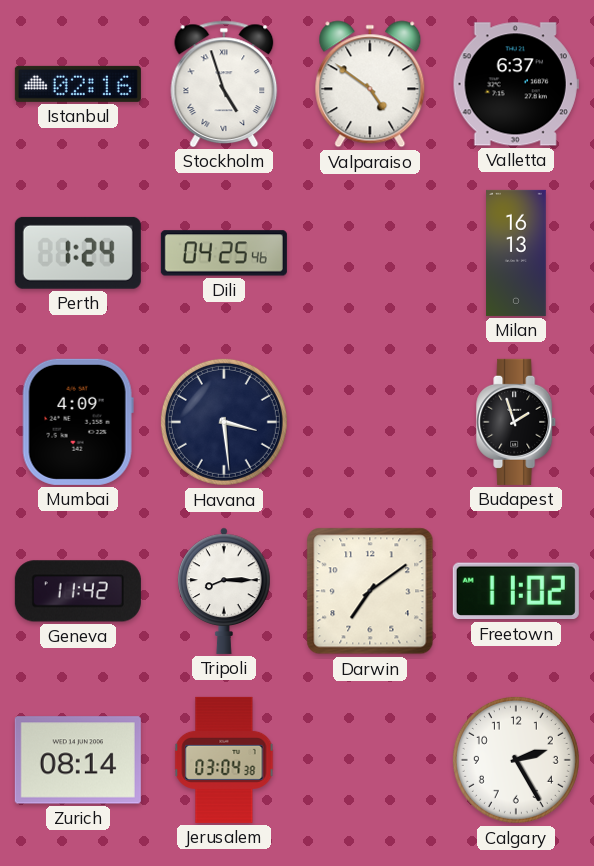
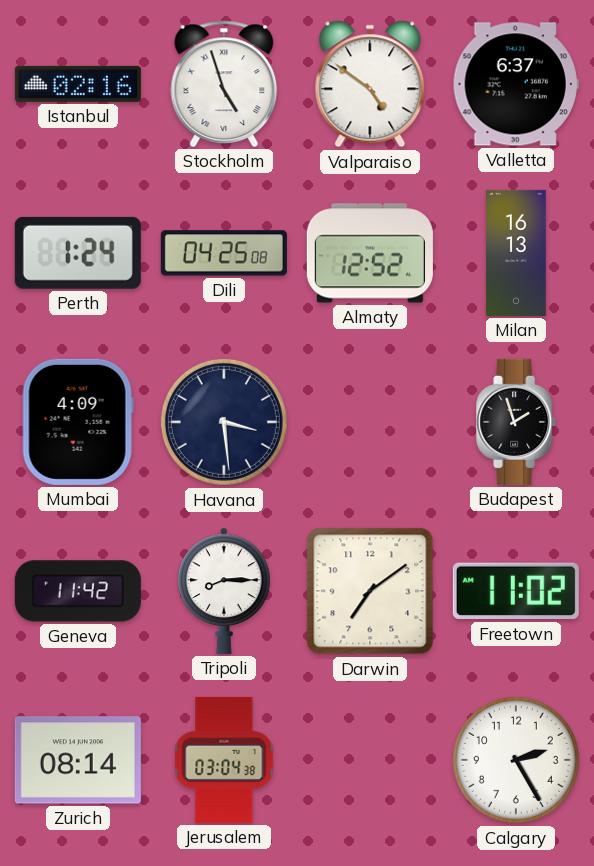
Dili: 04:25:46 -> 04:25:08
Almaty: none -> 12:52
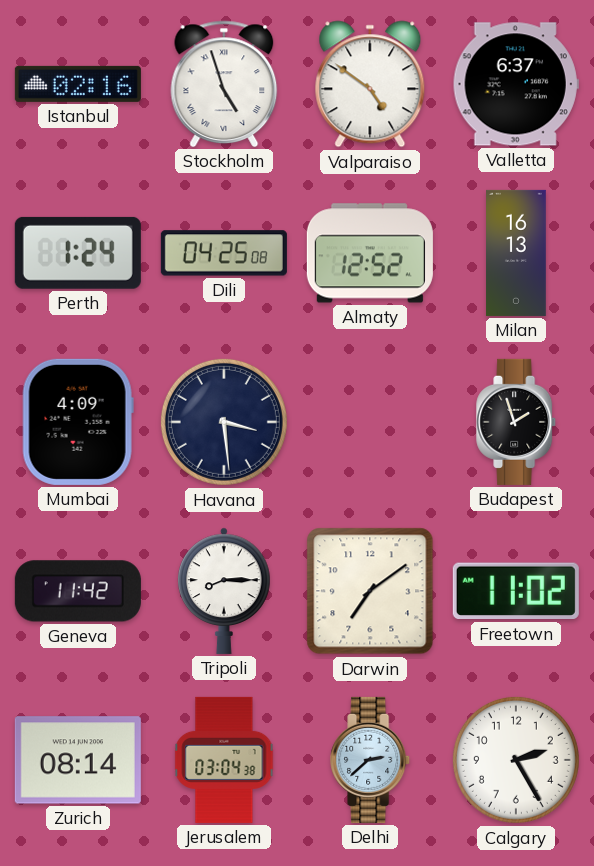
Delhi: none -> 2:38
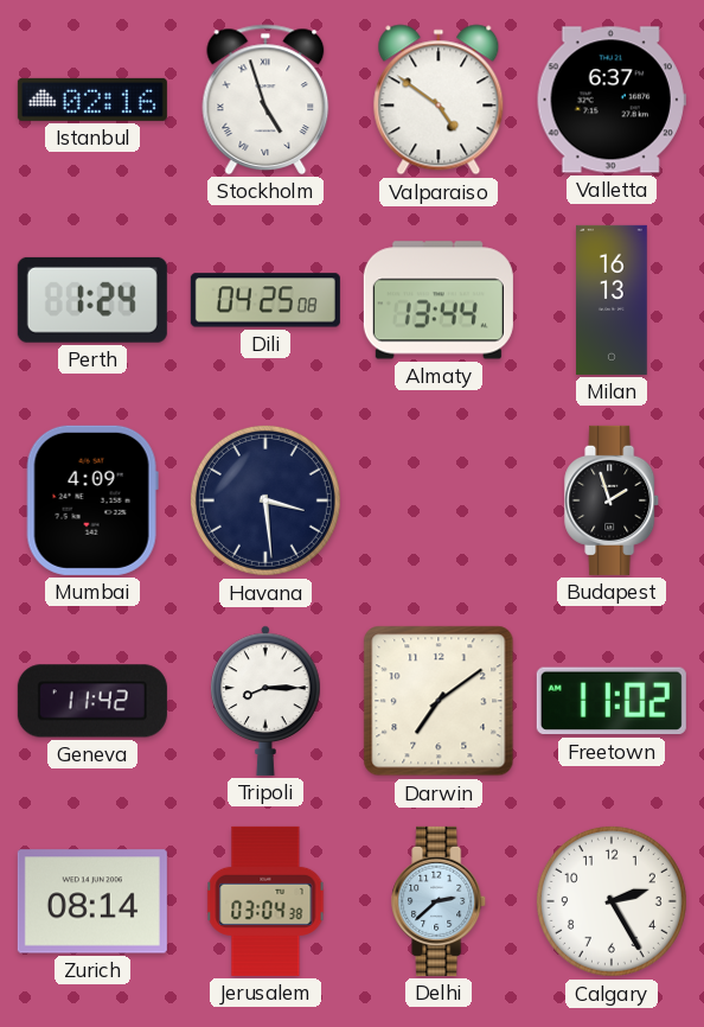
Almaty: 12:52 -> 13:44
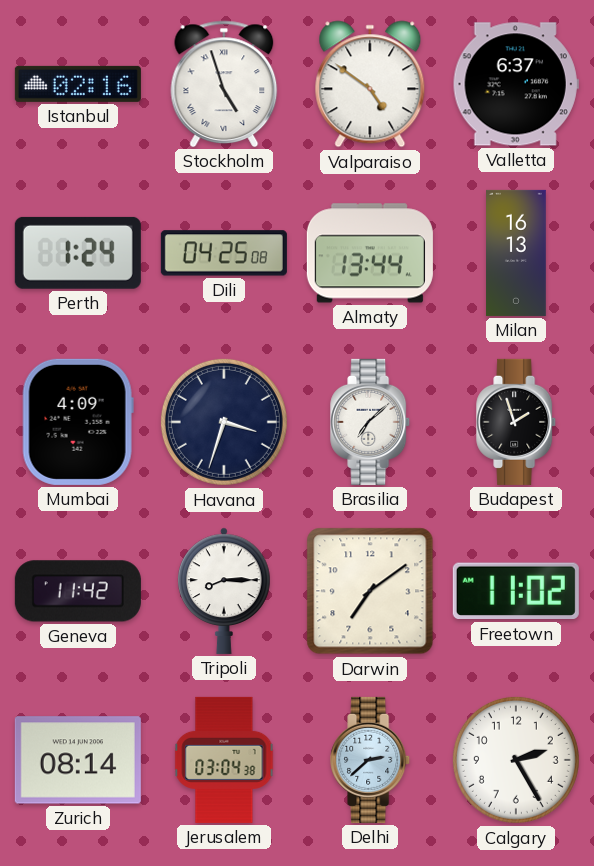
Havana: 3:29 -> 3:33
Brasilia: none -> 7:08
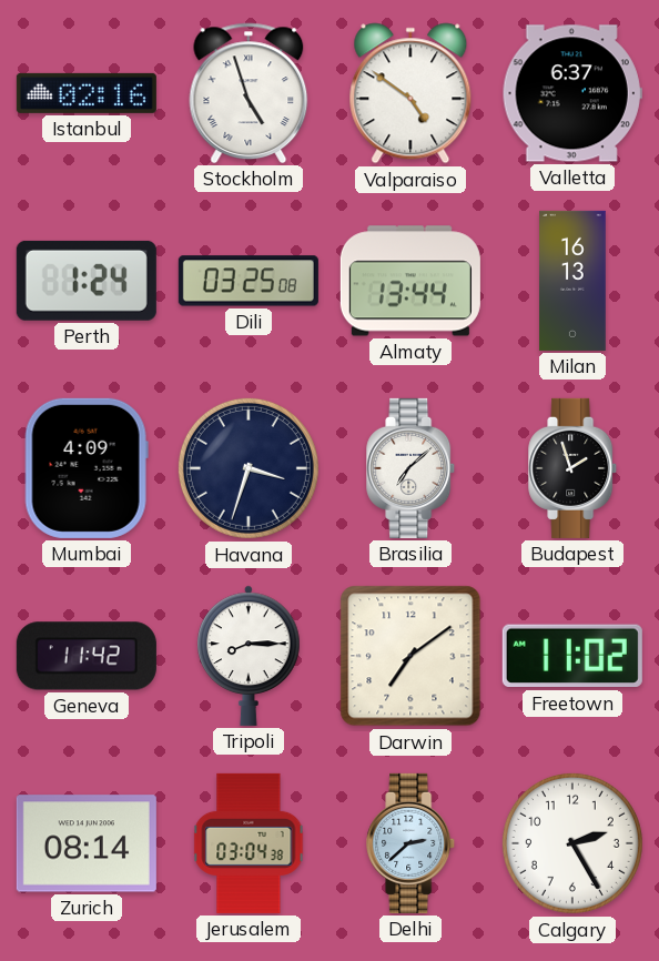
Dili: 04:25 -> 03:25
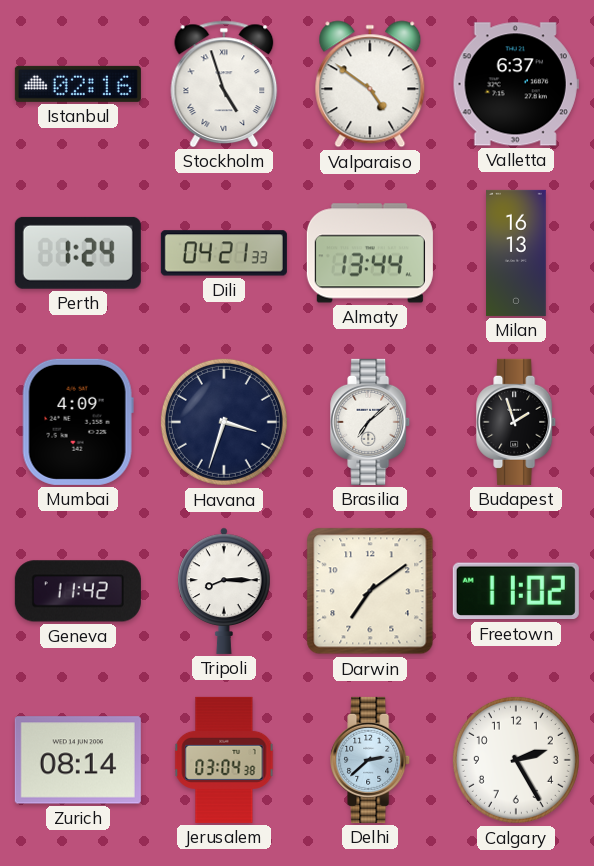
Dili: 03:25 -> 04:21
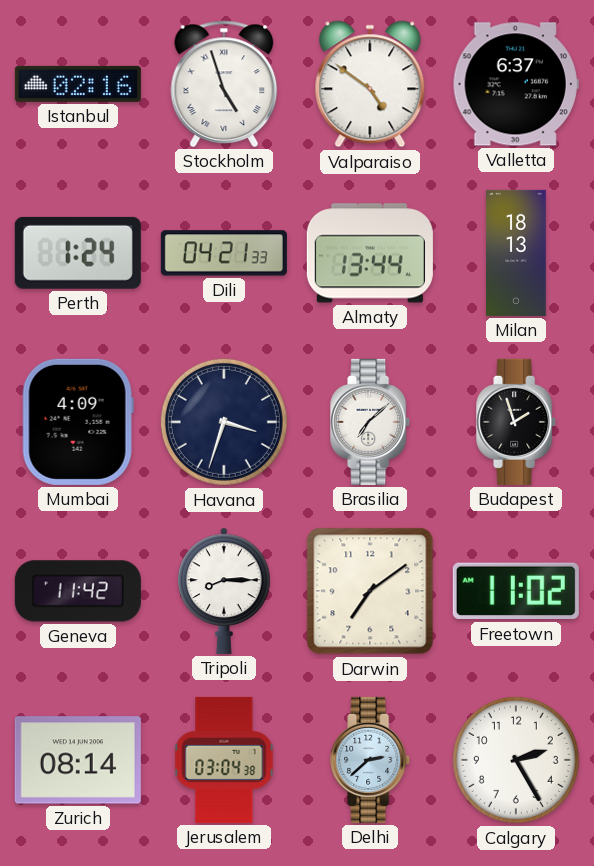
Milan: 16:13 -> 18:13
